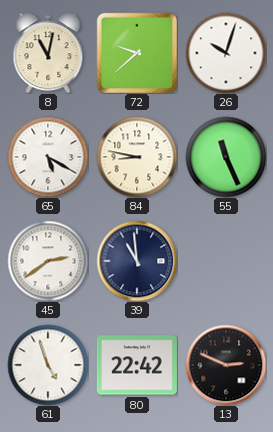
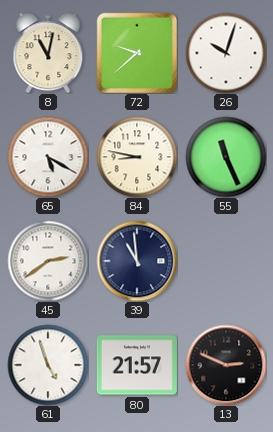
80: 22:42 -> 21:57
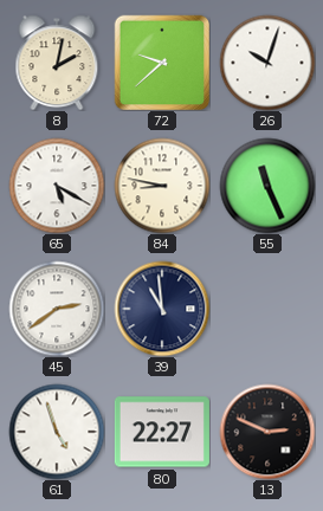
8: 11:02 -> 2:02
80: 21:57 -> 22:27
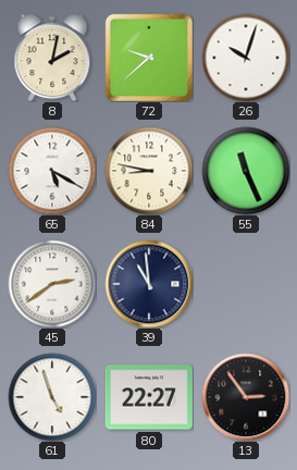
13: 2:49 -> 2:54
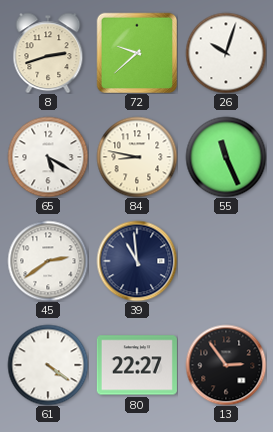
8: 2:02 -> 2:42
61: 4:57 -> 4:21
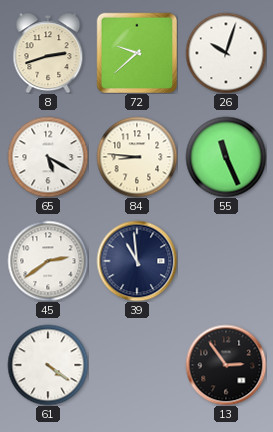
84: 8:47 -> 8:46
80: 22:27 -> none
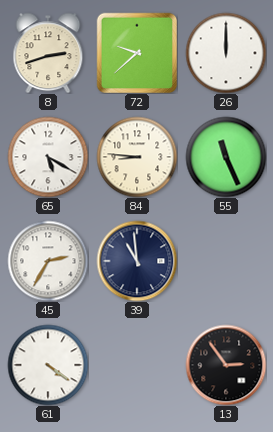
26: 10:03 -> 12:00
45: 2:39 -> 2:35
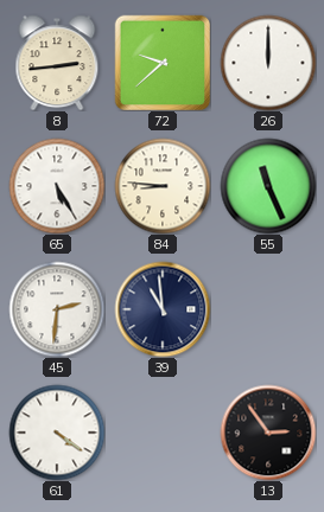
8: 2:42 -> 2:44
65: 5:20 -> 5:25
45: 2:35 -> 2:31
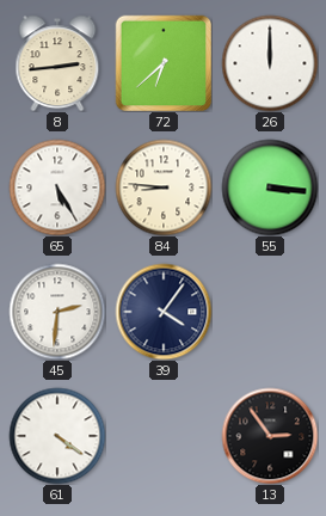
72: 9:38 -> 6:38
55: 11:26 -> 3:16
39: 10:59 -> 4:06
